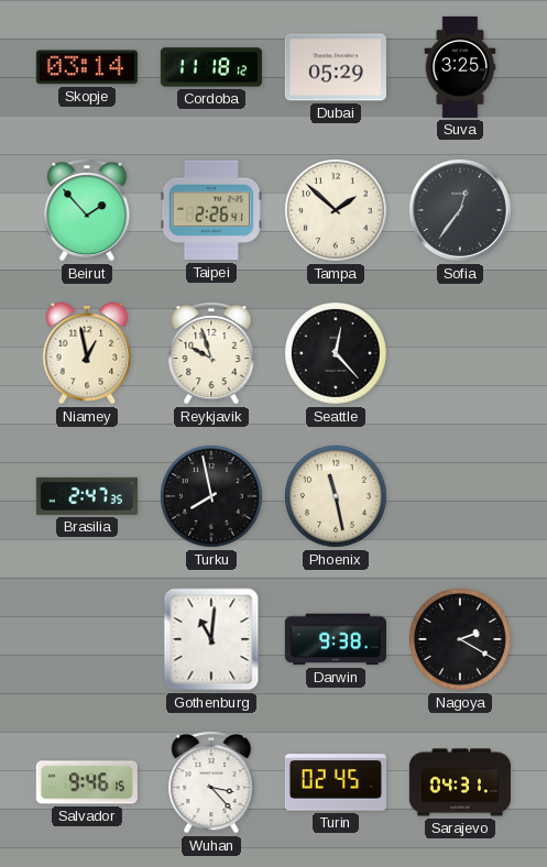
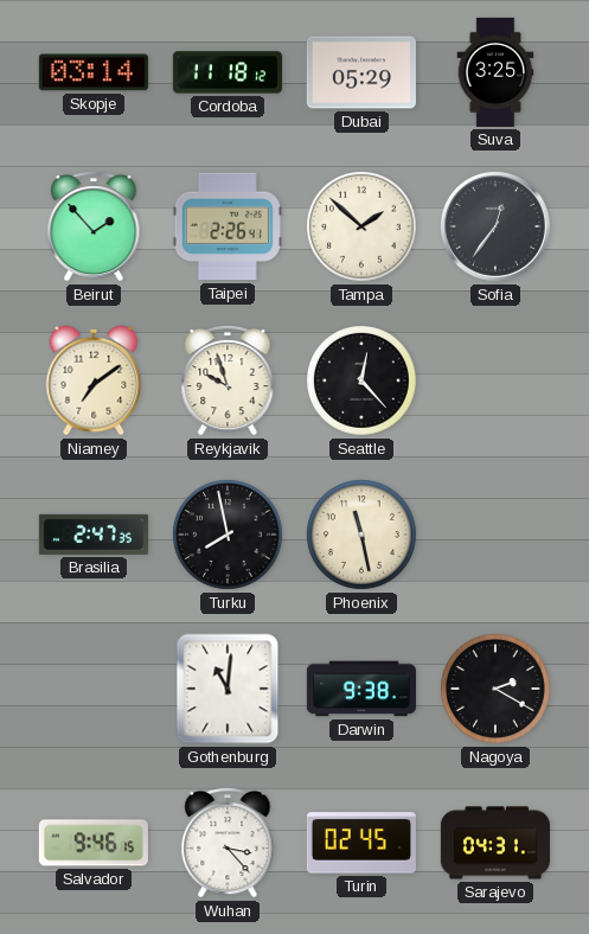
Niamey: 12:58 -> 7:09
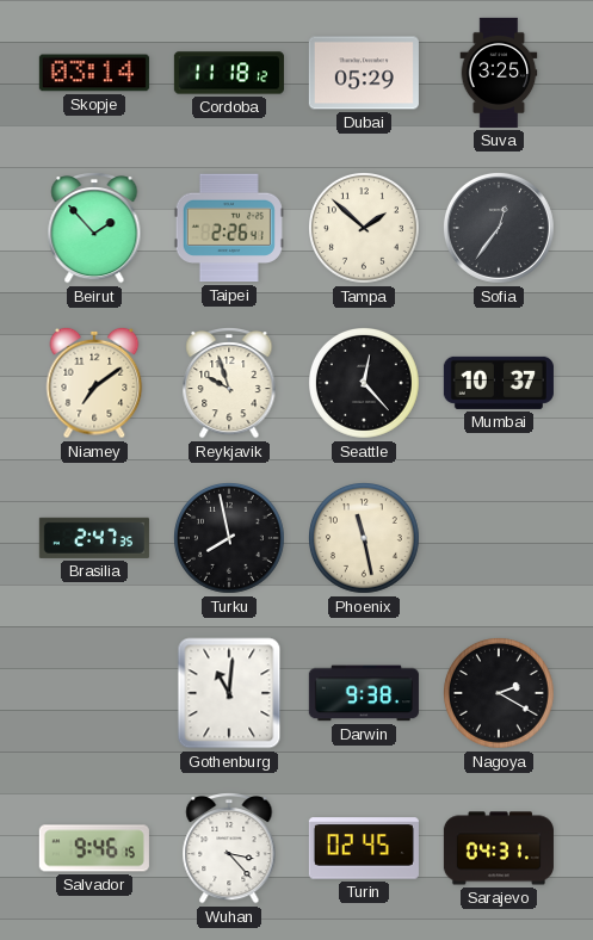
Mumbai: none -> 10:37
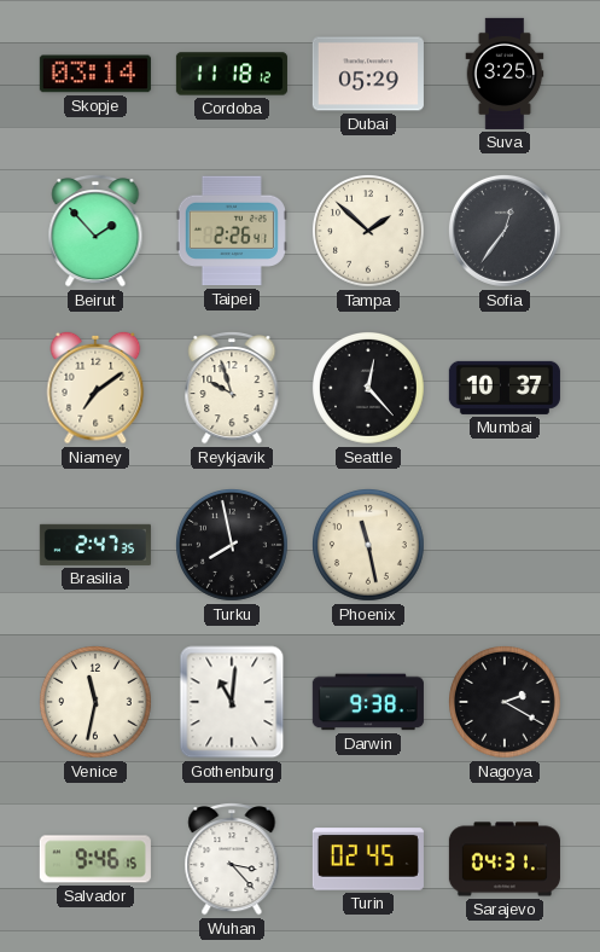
Venice: none -> 11:32
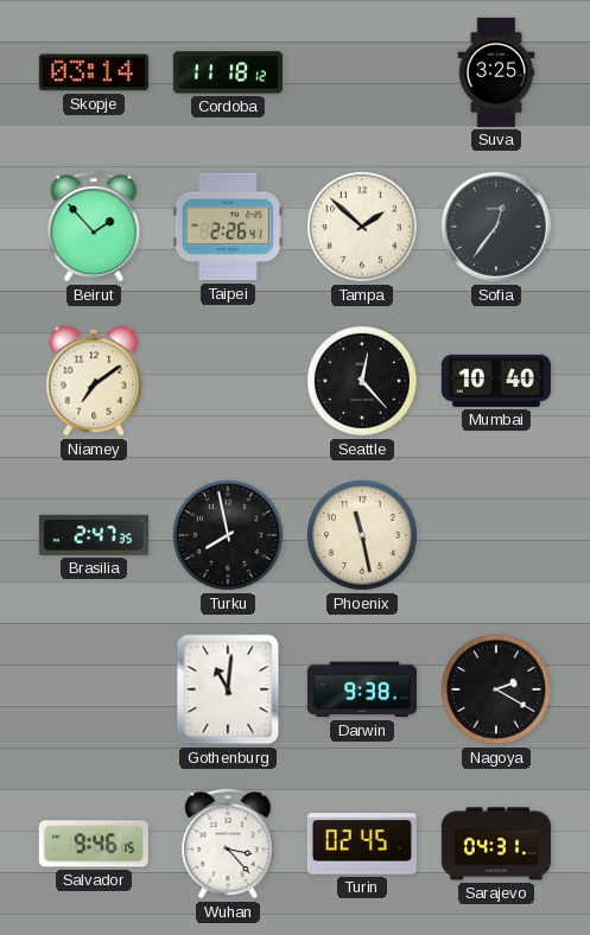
Dubai: 05:29 -> none
Reykjavik: 9:57 -> none
Mumbai: 10:37 -> 10:40
Venice: 11:32 -> none
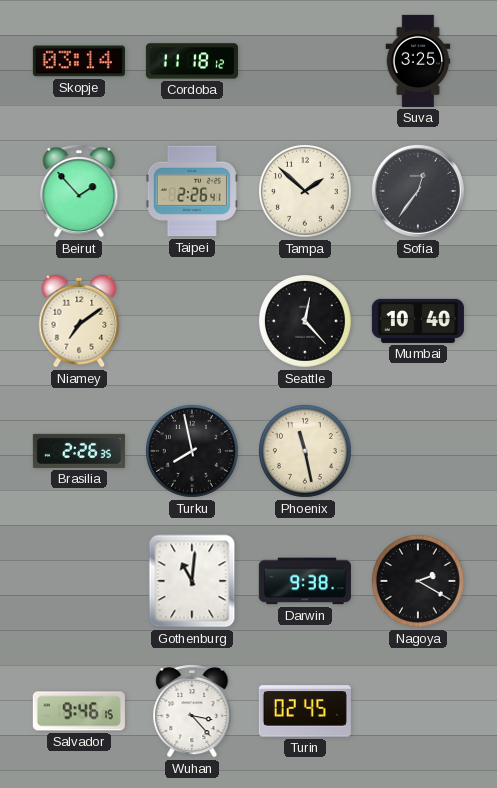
Brasilia: 2:47 -> 2:26
Sarajevo: 04:31 -> none
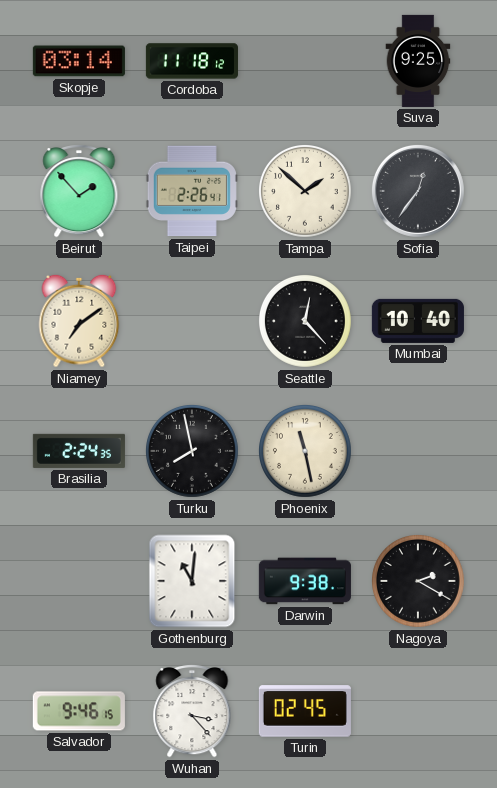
Suva: 3:25 -> 9:25
Brasilia: 2:26 -> 2:24
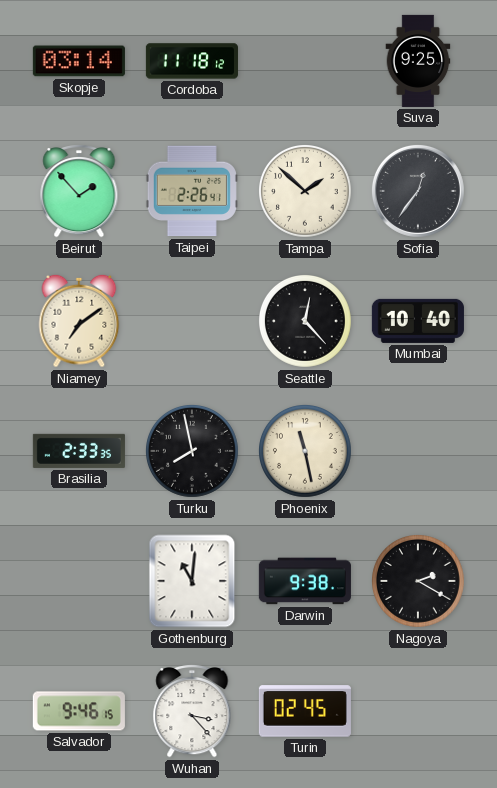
Brasilia: 2:24 -> 2:33
